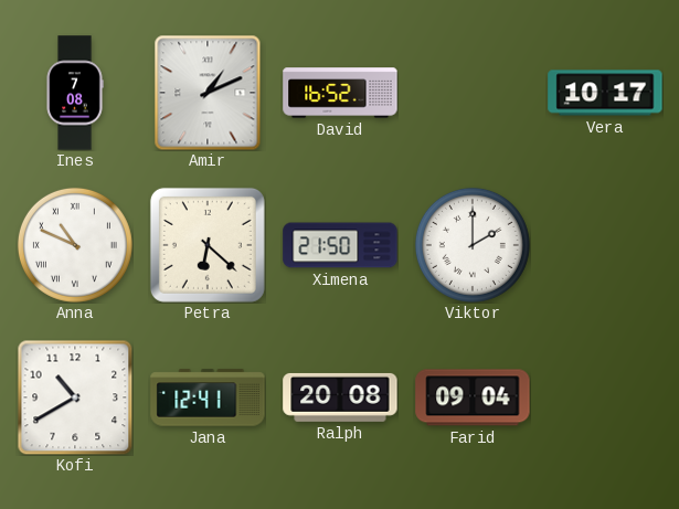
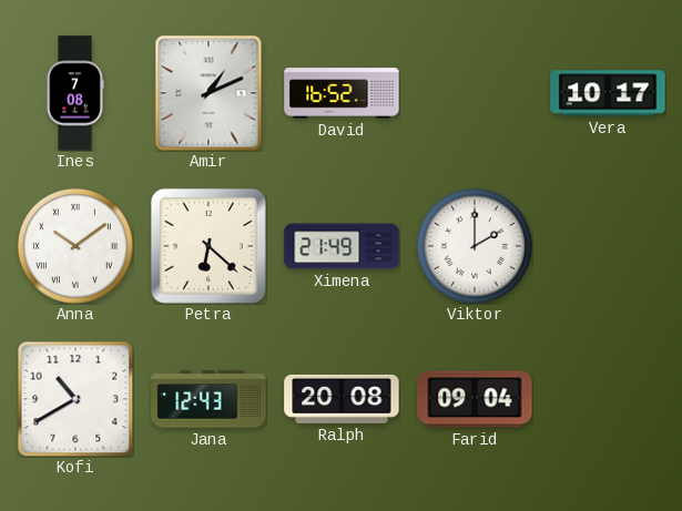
Anna: 10:49 -> 10:09
Ximena: 21:50 -> 21:49
Jana: 12:41 -> 12:43
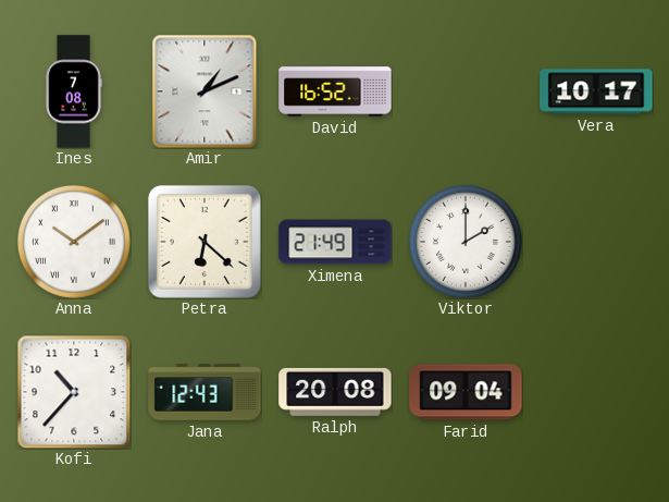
Kofi: 10:40 -> 10:37
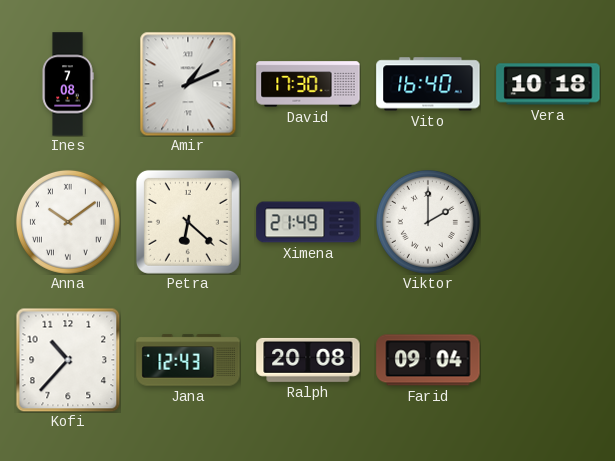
David: 16:52 -> 17:30
Vito: none -> 16:40
Vera: 10:17 -> 10:18
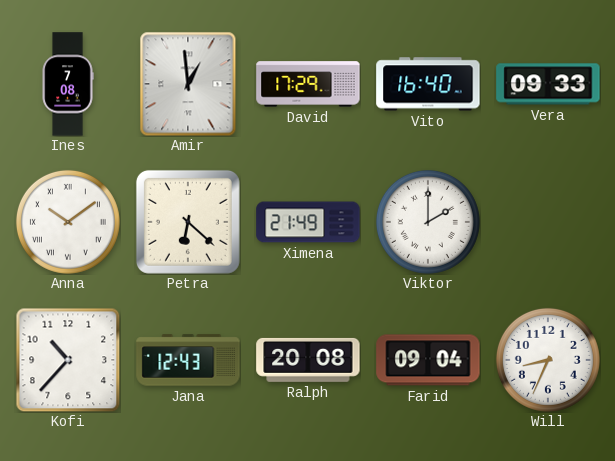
Amir: 1:11 -> 12:59
David: 17:30 -> 17:29
Vera: 10:18 -> 09:33
Will: none -> 8:34
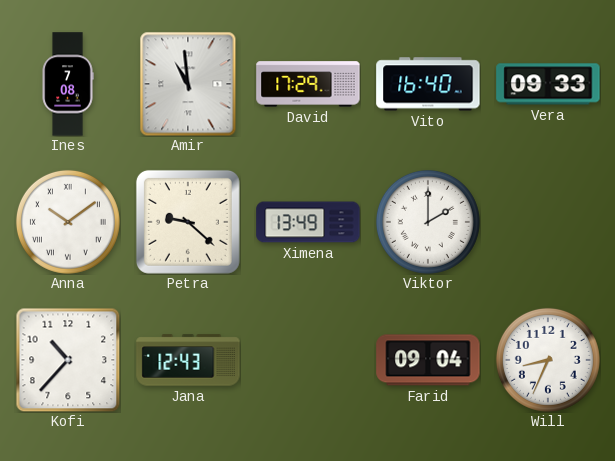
Amir: 12:59 -> 10:59
Petra: 6:22 -> 9:22
Ximena: 21:49 -> 13:49
Ralph: 20:08 -> none
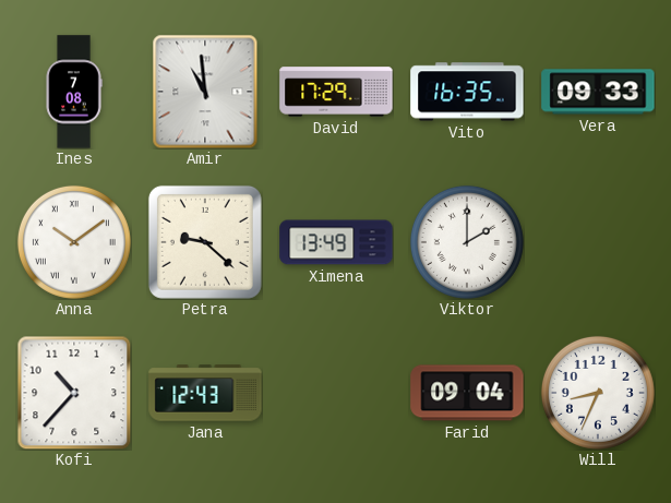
Vito: 16:40 -> 16:35
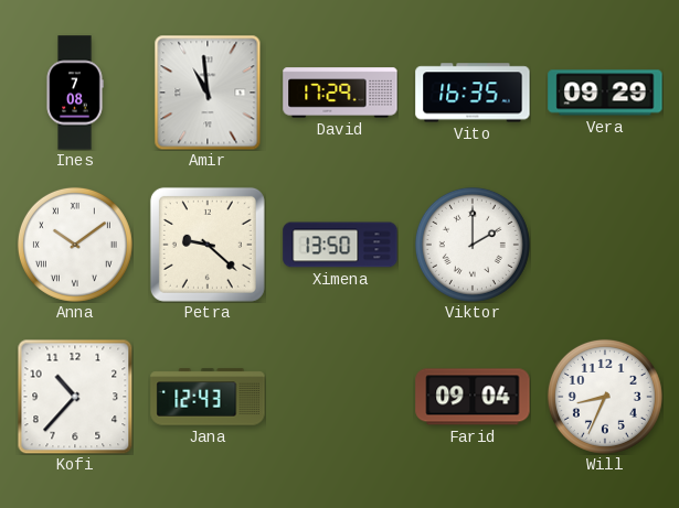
Vera: 09:33 -> 09:29
Ximena: 13:49 -> 13:50
